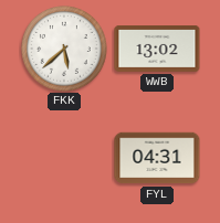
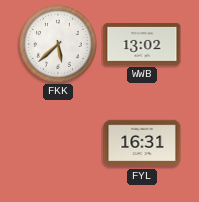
FYL: 04:31 -> 16:31
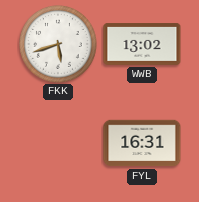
FKK: 5:38 -> 5:42
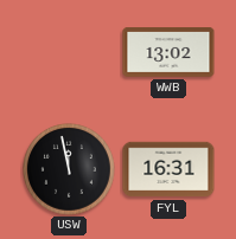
FKK: 5:42 -> none
USW: none -> 11:58
